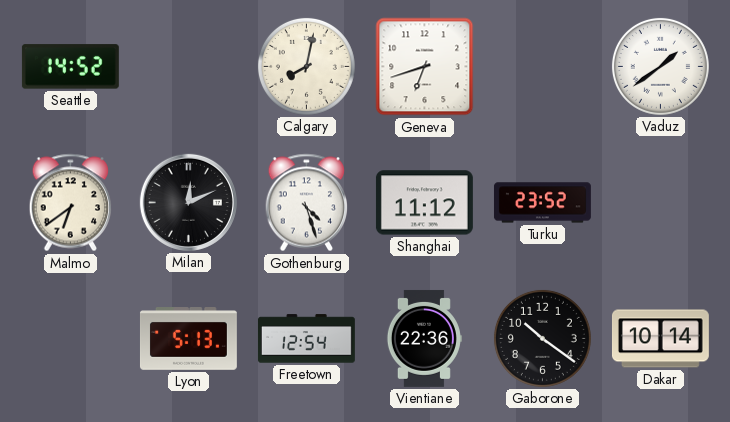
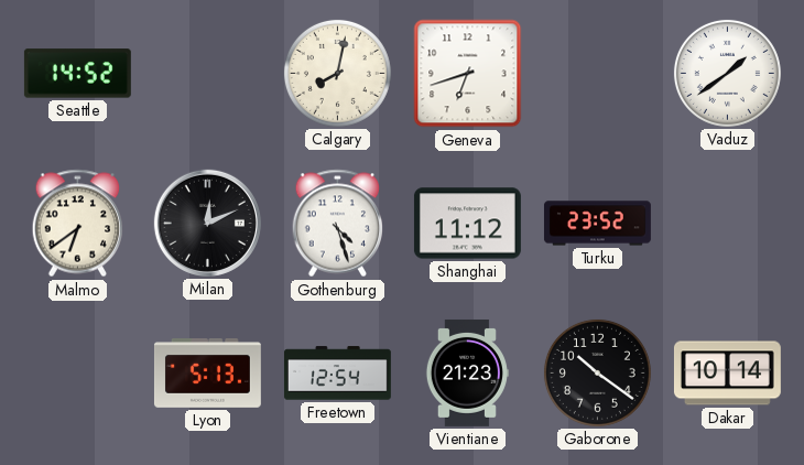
Vientiane: 22:36 -> 21:23
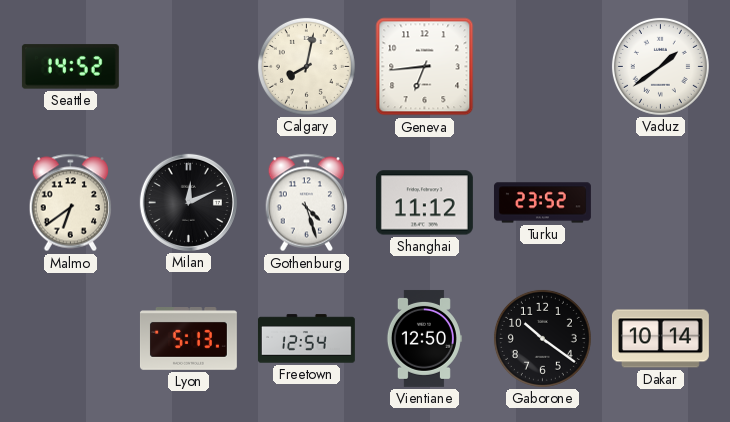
Geneva: 6:42 -> 6:44
Vientiane: 21:23 -> 12:50
